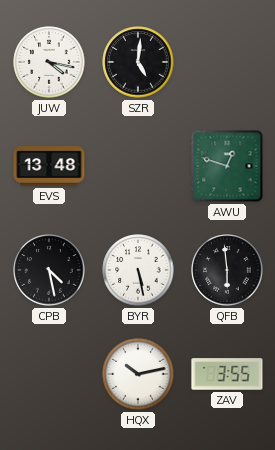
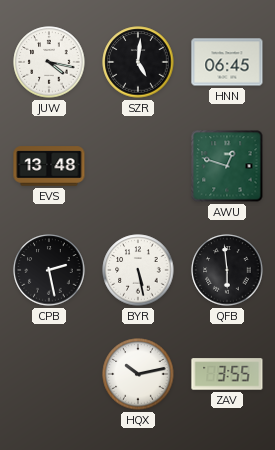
HNN: none -> 06:45
CPB: 4:28 -> 2:28
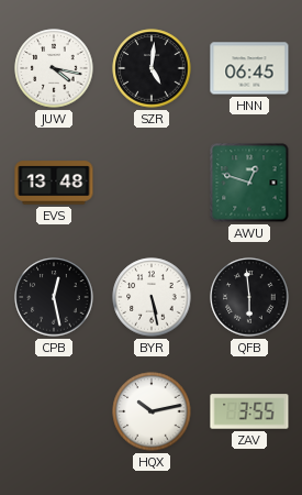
CPB: 2:28 -> 12:28
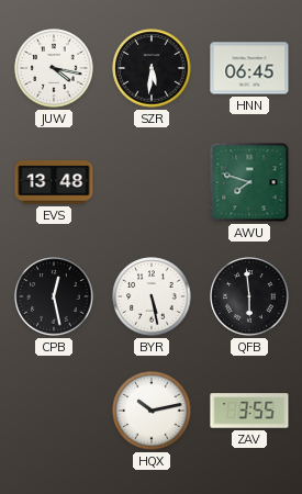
SZR: 5:01 -> 5:31
AWU: 12:48 -> 7:48
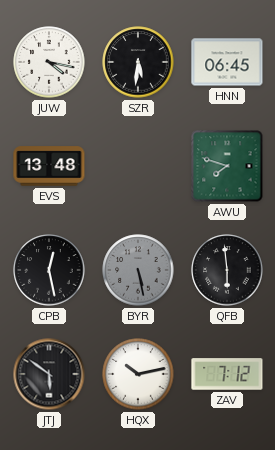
BYR dial: white -> grey
JTJ: none -> 5:51
ZAV: 3:55 -> 7:12
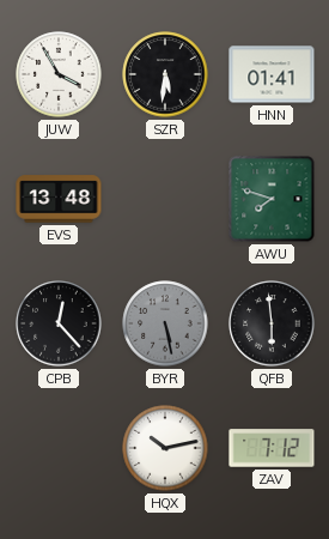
JUW: 4:17 -> 3:55
HNN: 06:45 -> 01:41
CPB: 12:28 -> 12:23
JTJ: 5:51 -> none
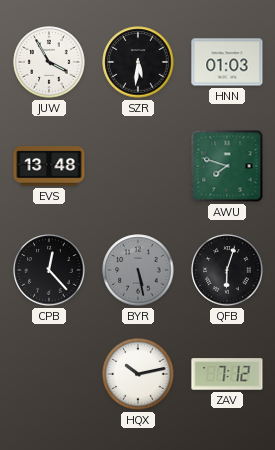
HNN: 01:41 -> 01:03
QFB: 5:59 -> 6:03
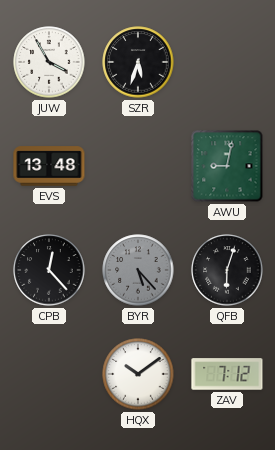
SZR: 5:31 -> 5:33
HNN: 01:03 -> none
AWU: 7:48 -> 9:02
BYR: 5:28 -> 5:23
HQX: 10:13 -> 10:09
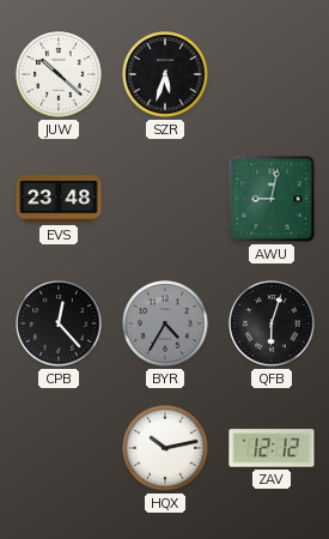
JUW: 3:55 -> 10:22
EVS: 13:48 -> 23:48
BYR: 5:23 -> 4:35
HQX: 10:09 -> 10:13
ZAV: 7:12 -> 12:12
